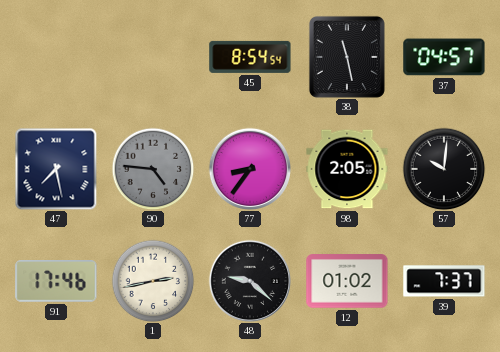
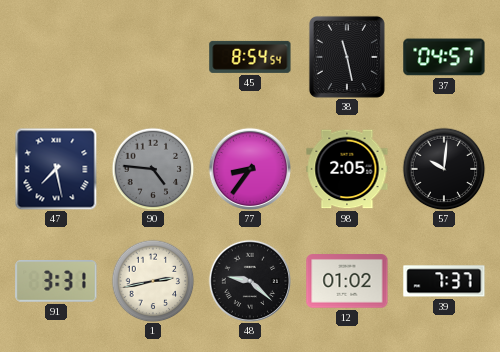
91: 17:46 -> 3:31
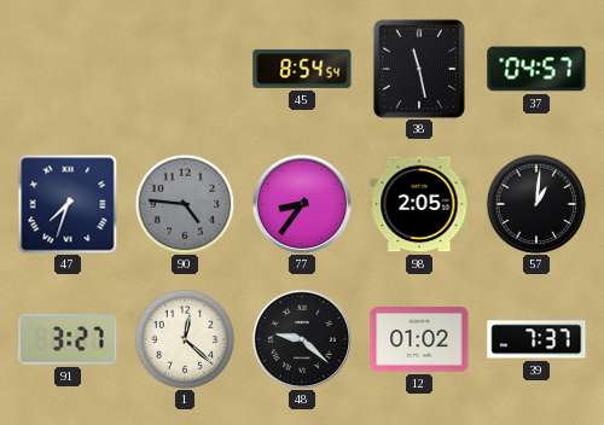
47: 7:28 -> 7:33
57: 10:01 -> 1:01
91: 3:31 -> 3:27
1: 2:43 -> 12:22
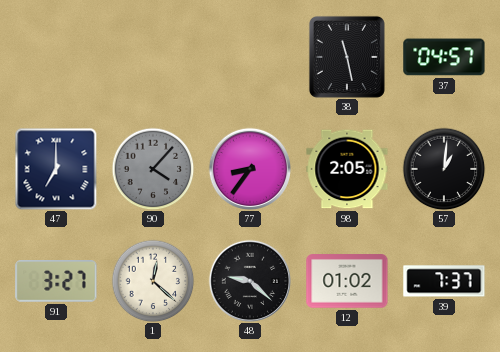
45: 8:54 -> none
47: 7:33 -> 7:00
90: 4:46 -> 4:07
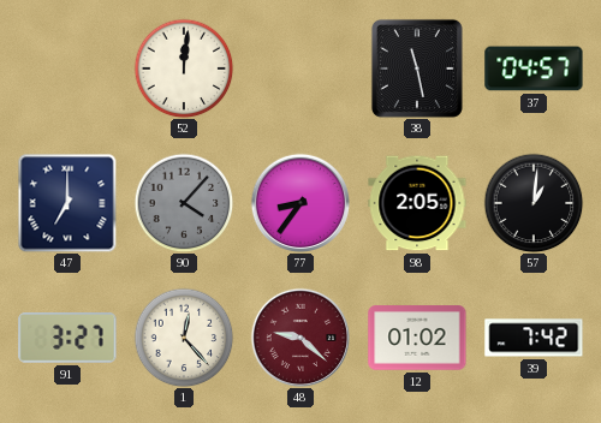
52: none -> 12:01
1: 12:22 -> 12:23
48 dial: black -> burgundy
39: 7:37 -> 7:42
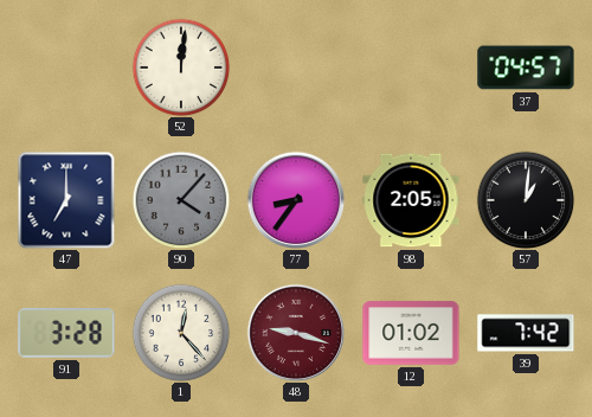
38: 11:28 -> none
91: 3:27 -> 3:28
48: 9:22 -> 9:18
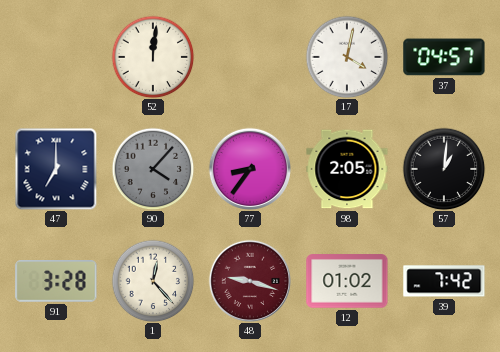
17: none -> 4:02
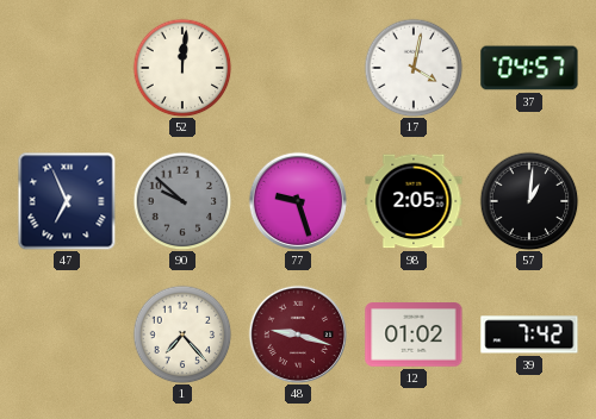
47: 7:00 -> 6:56
90: 4:07 -> 9:52
77: 8:36 -> 9:27
91: 3:28 -> none
1: 12:23 -> 7:23
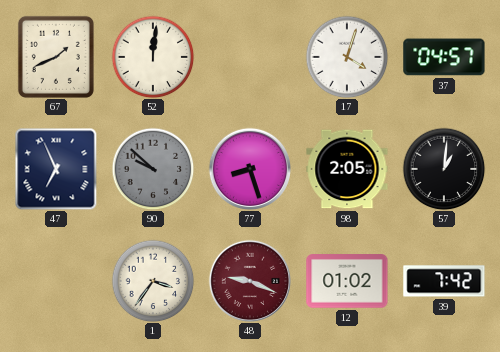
67: none -> 1:41
17: 4:02 -> 4:03
77: 9:27 -> 8:27
1: 7:23 -> 3:36
48: 9:18 -> 9:19
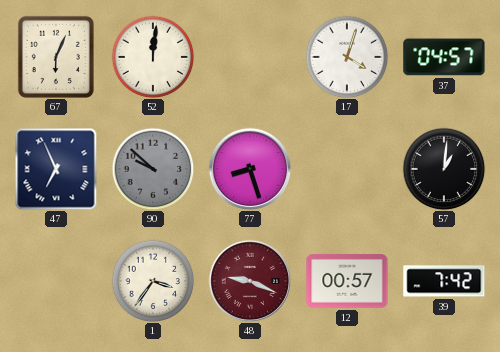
67: 1:41 -> 6:04
98: 2:05 -> none
12: 01:02 -> 00:57
